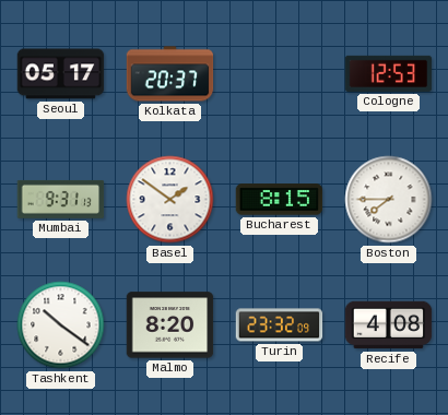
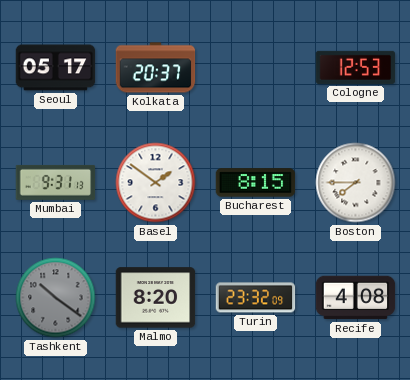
Tashkent dial: white -> grey
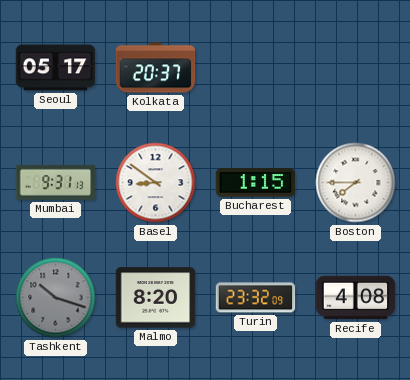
Cologne: 12:53 -> none
Basel: 1:51 -> 8:51
Bucharest: 8:15 -> 1:15
Tashkent: 10:21 -> 10:18
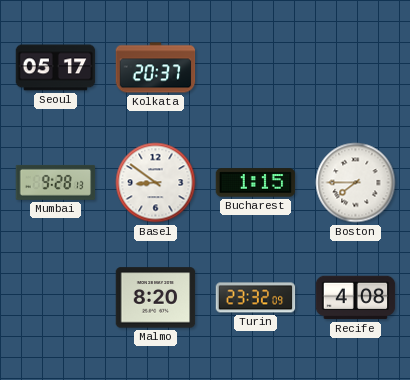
Mumbai: 9:31 -> 9:28
Tashkent: 10:18 -> none
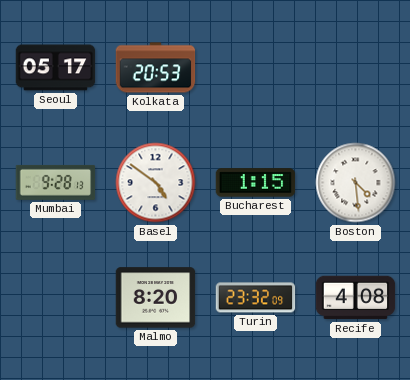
Kolkata: 20:37 -> 20:53
Basel: 8:51 -> 4:51
Boston: 7:45 -> 4:29
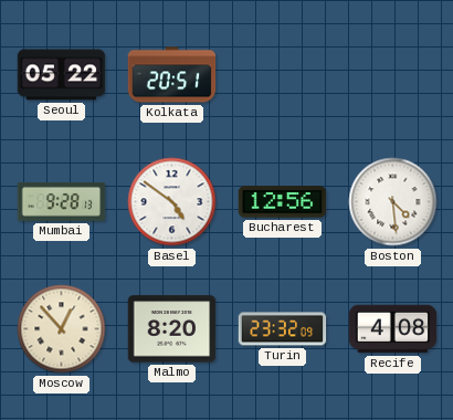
Seoul: 05:17 -> 05:22
Kolkata: 20:53 -> 20:51
Bucharest: 1:15 -> 12:56
Moscow: none -> 12:53
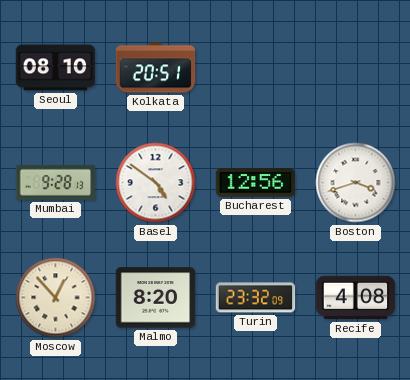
Seoul: 05:22 -> 08:10
Boston: 4:29 -> 3:42
